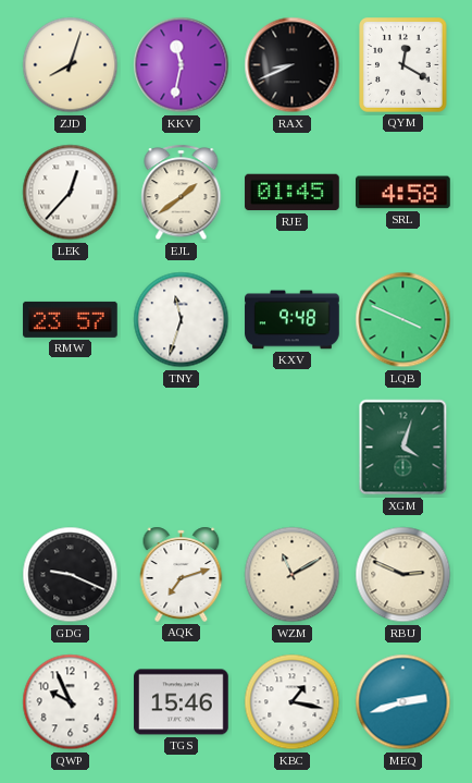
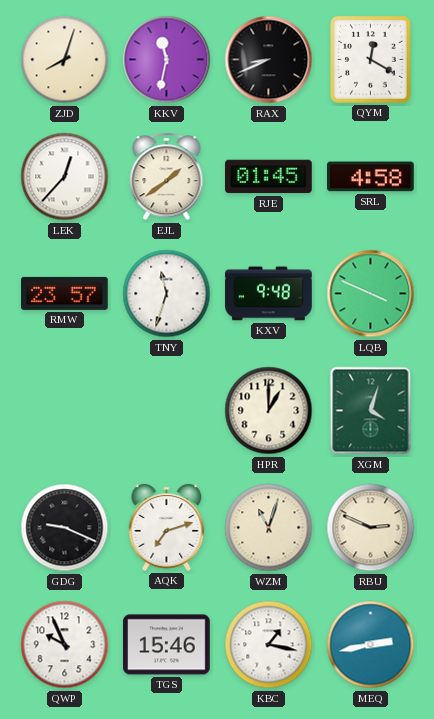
HPR: none -> 1:00
WZM: 11:10 -> 11:03
MEQ: 2:42 -> 2:43
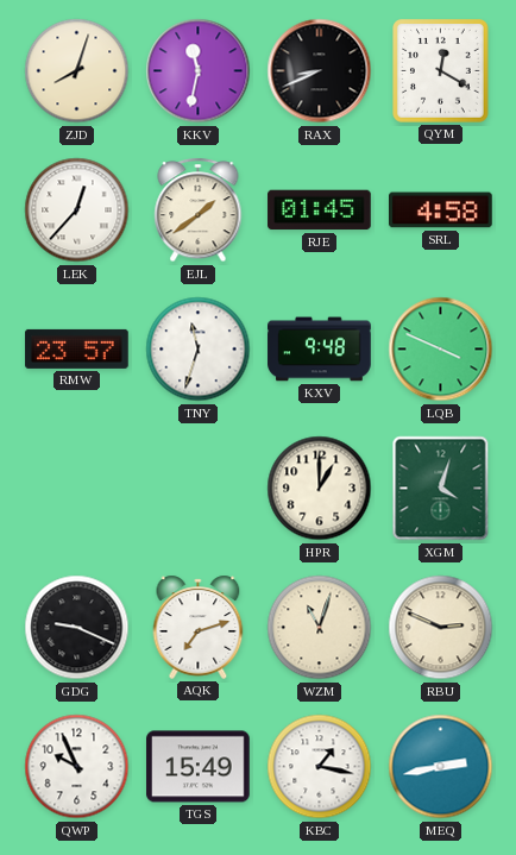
TGS: 15:46 -> 15:49
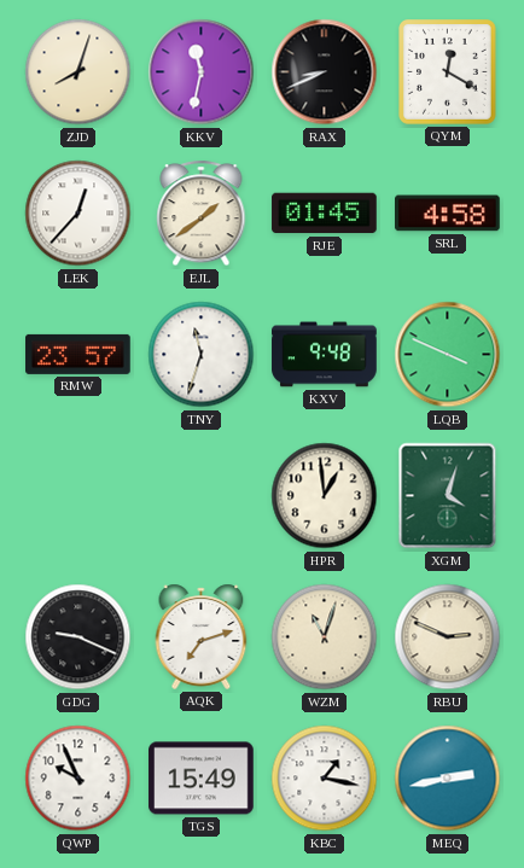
HPR: 1:00 -> 12:59
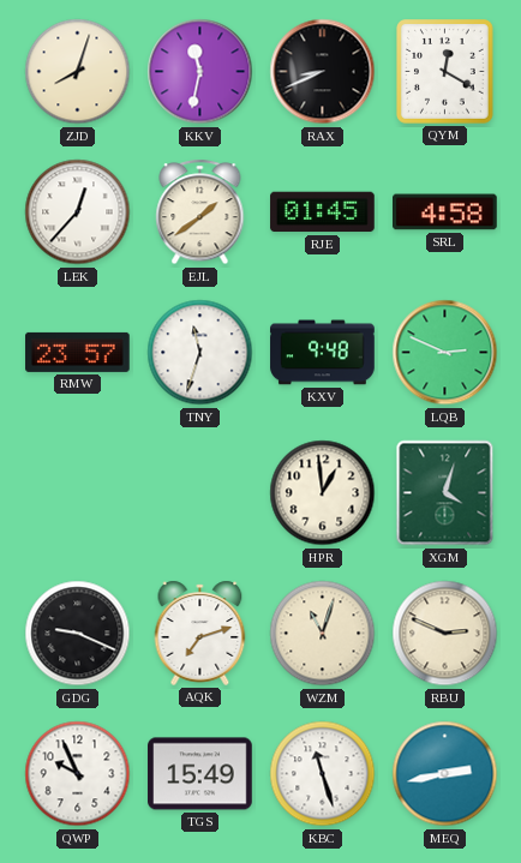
LQB: 3:49 -> 2:49
KBC: 1:17 -> 11:27
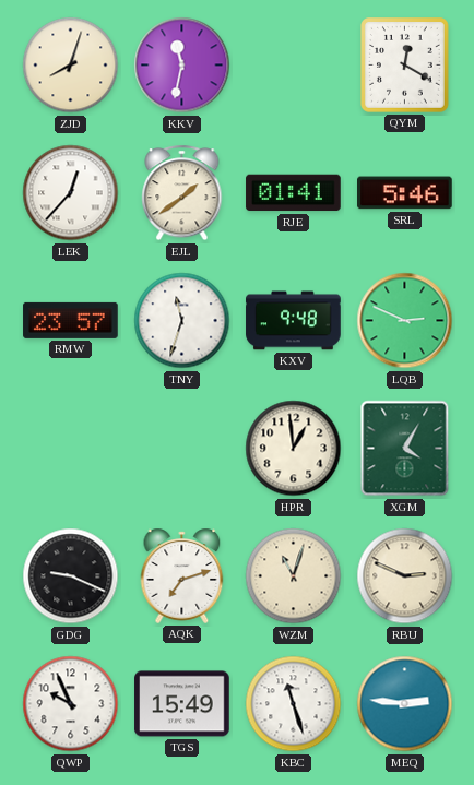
RAX: 8:41 -> none
RJE: 01:45 -> 01:41
SRL: 4:58 -> 5:46
XGM: 4:03 -> 4:05
MEQ: 2:43 -> 2:46
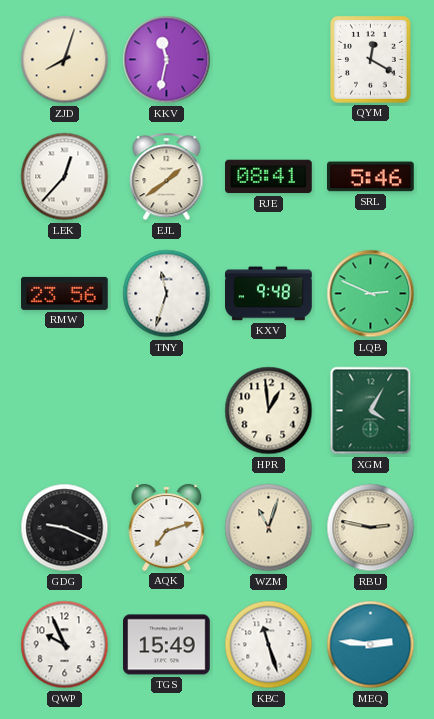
RJE: 01:41 -> 08:41
RMW: 23:57 -> 23:56
RBU: 2:49 -> 2:47
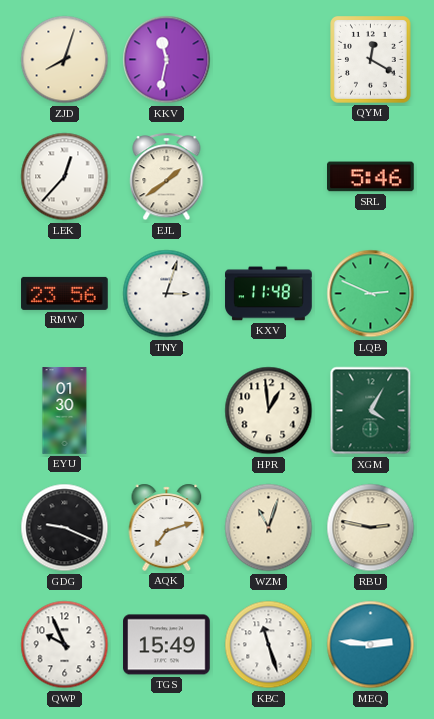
RJE: 08:41 -> none
TNY: 11:33 -> 3:03
KXV: 9:48 -> 11:48
EYU: none -> 01:30
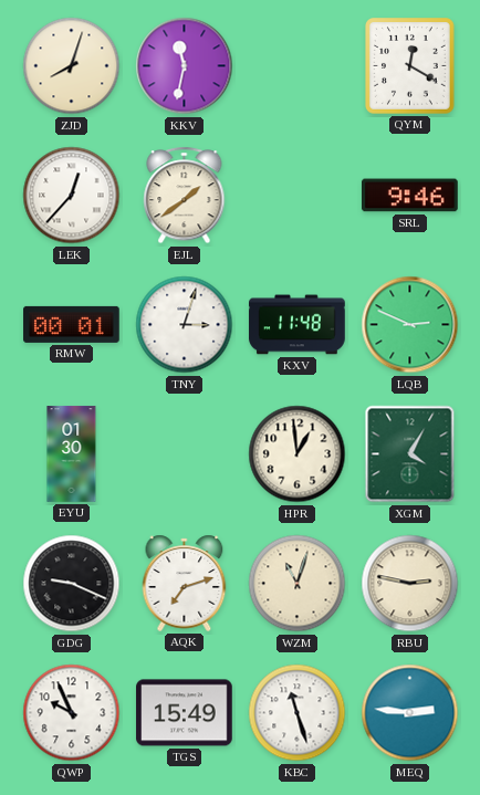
SRL: 5:46 -> 9:46
RMW: 23:56 -> 00:01
